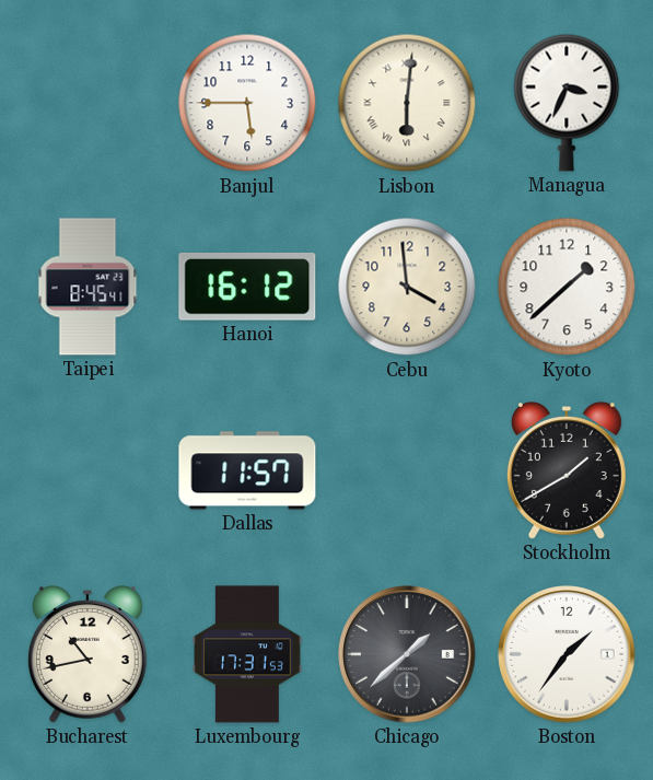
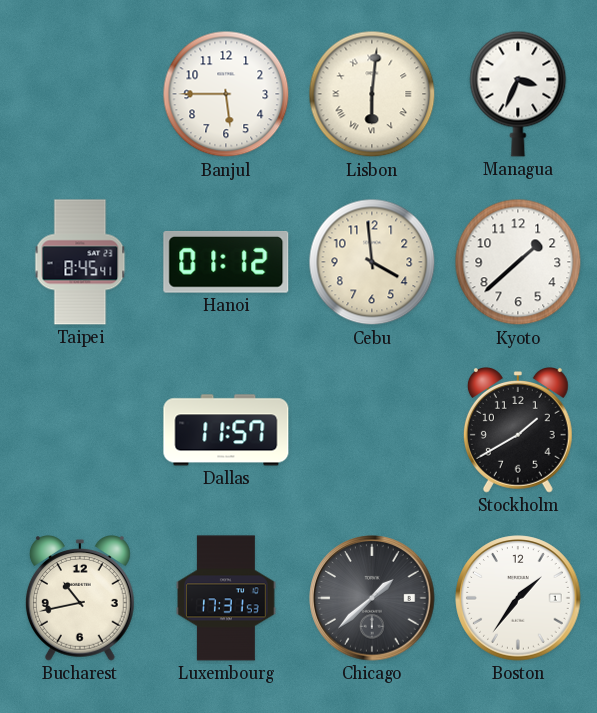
Hanoi: 16:12 -> 01:12
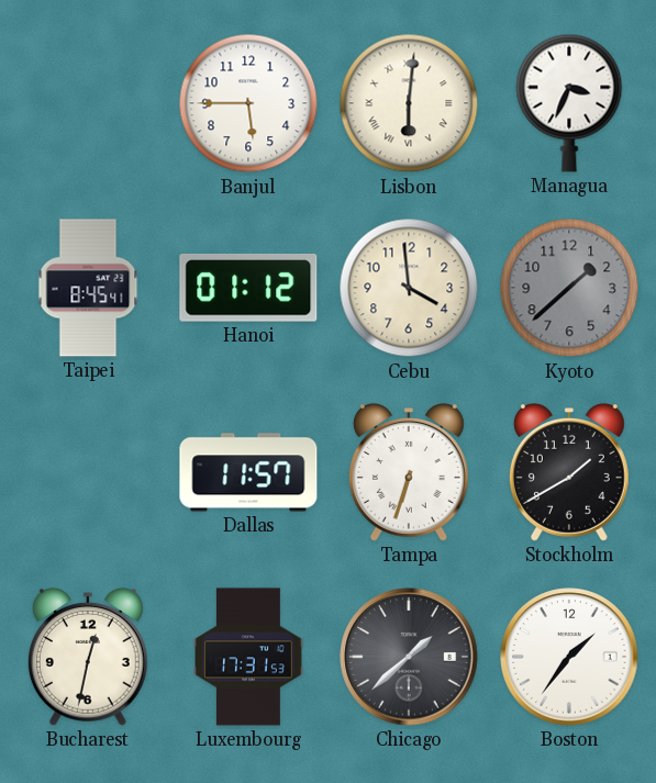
Kyoto dial: white -> grey
Tampa: none -> 6:33
Bucharest: 10:43 -> 12:32
